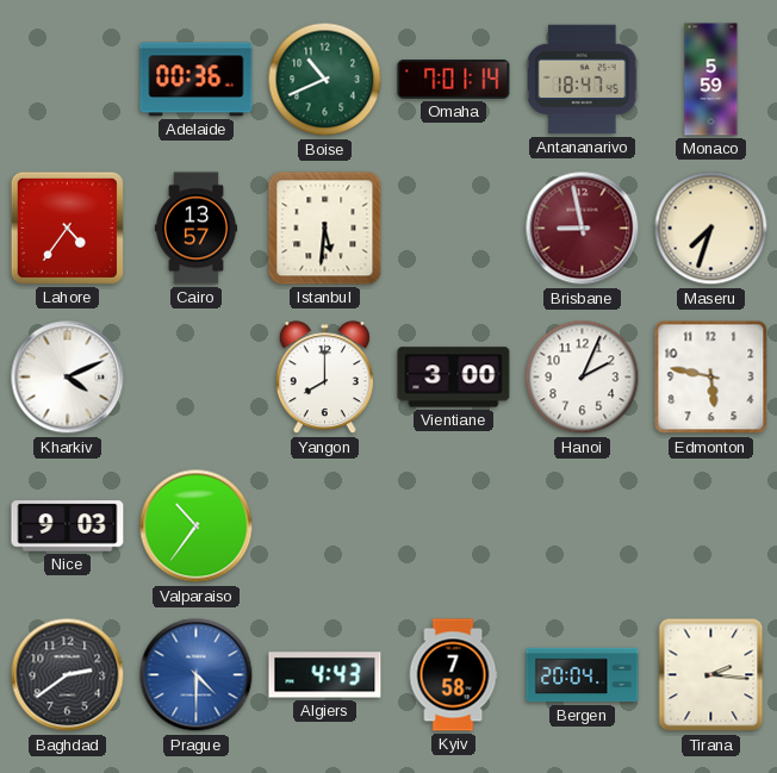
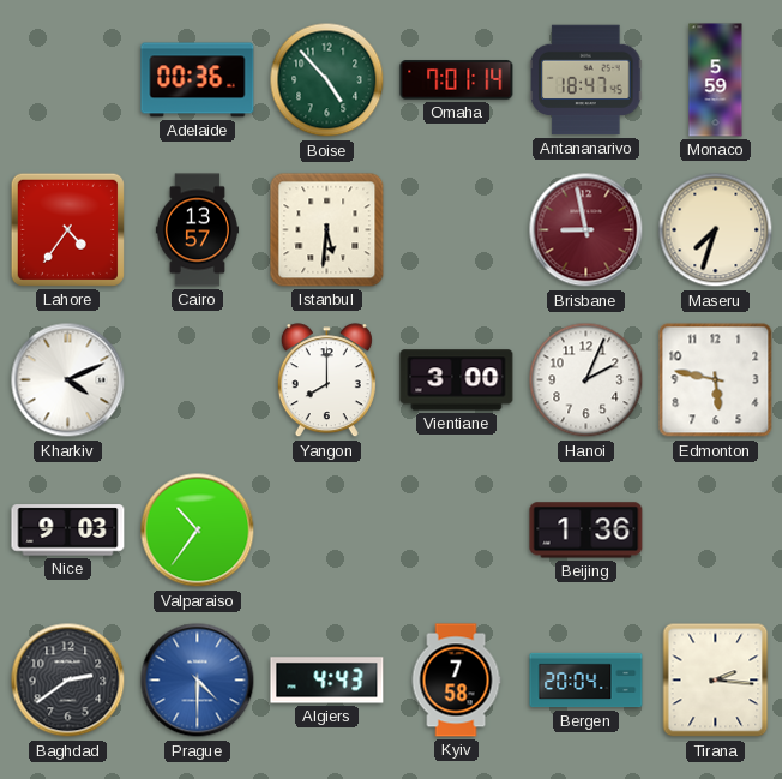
Boise: 10:41 -> 4:53
Beijing: none -> 1:36
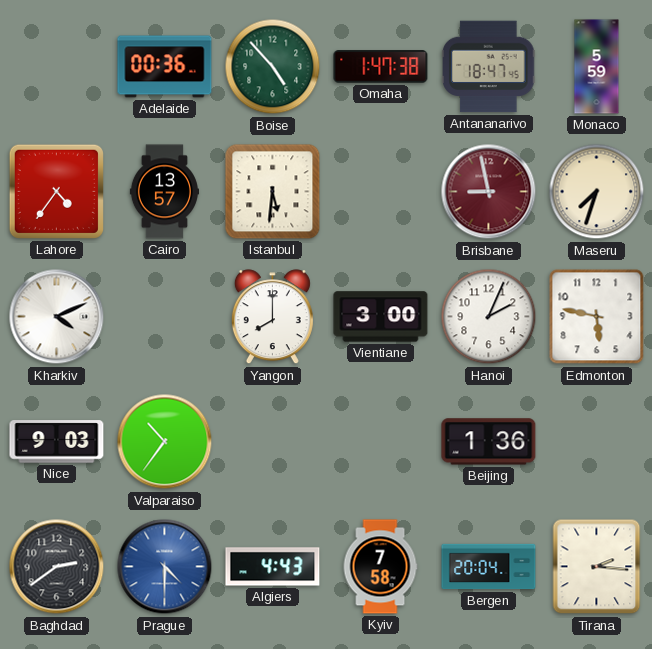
Omaha: 7:01 -> 1:47
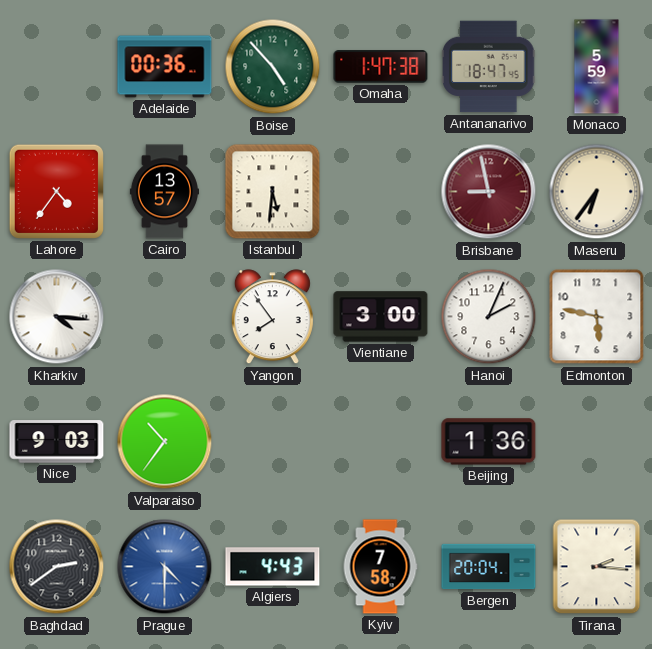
Maseru: 7:33 -> 6:36
Kharkiv: 4:11 -> 4:16
Yangon: 8:00 -> 7:54
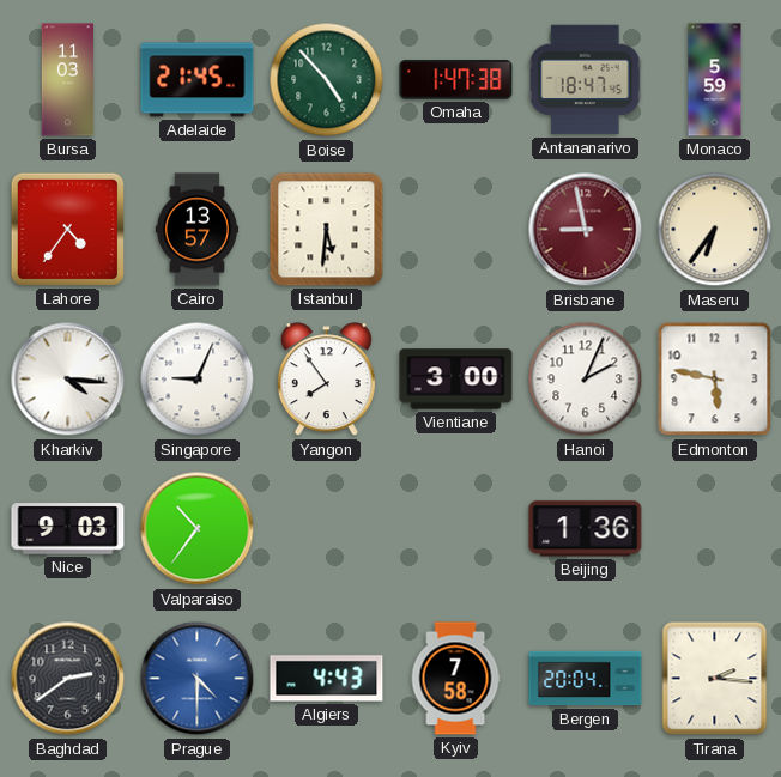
Bursa: none -> 11:03
Adelaide: 00:36 -> 21:45
Singapore: none -> 9:04
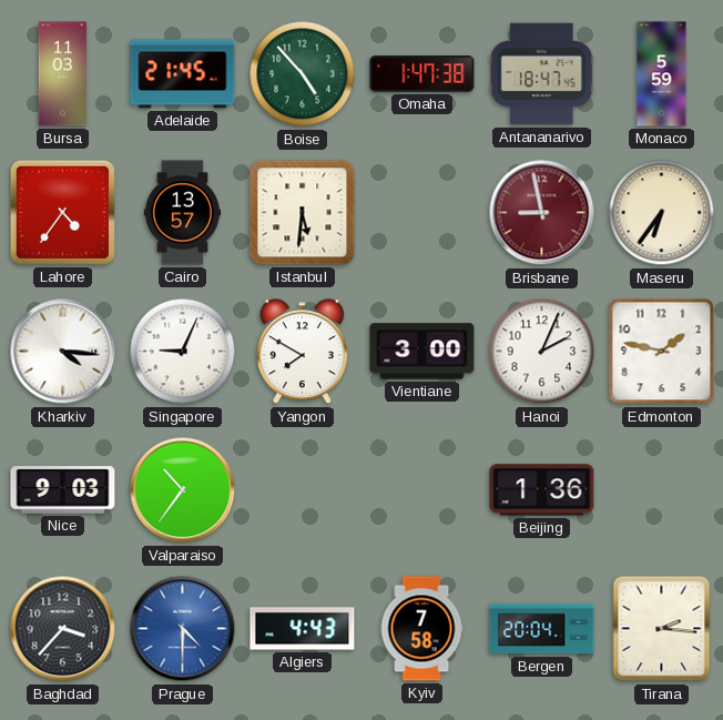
Yangon: 7:54 -> 7:50
Edmonton: 5:47 -> 1:47
Baghdad: 2:39 -> 3:37
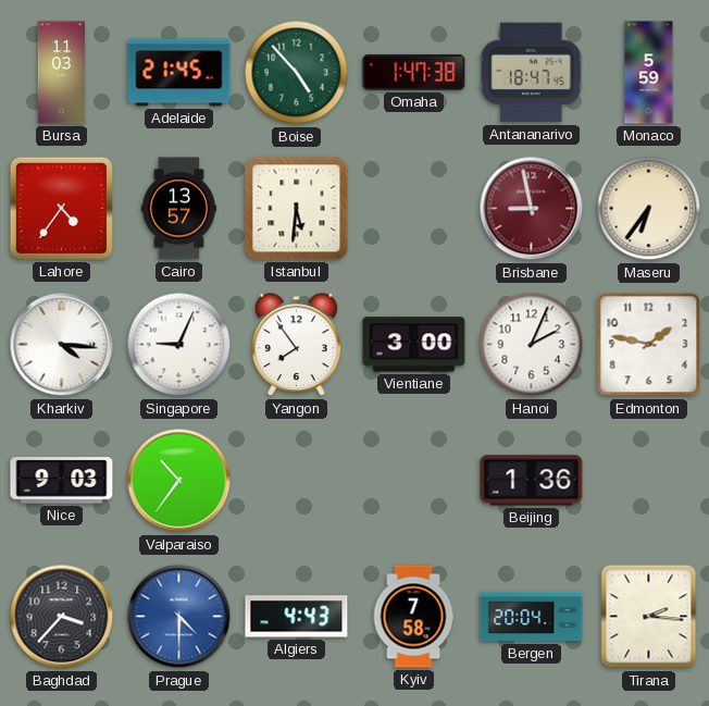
Yangon: 7:50 -> 7:54
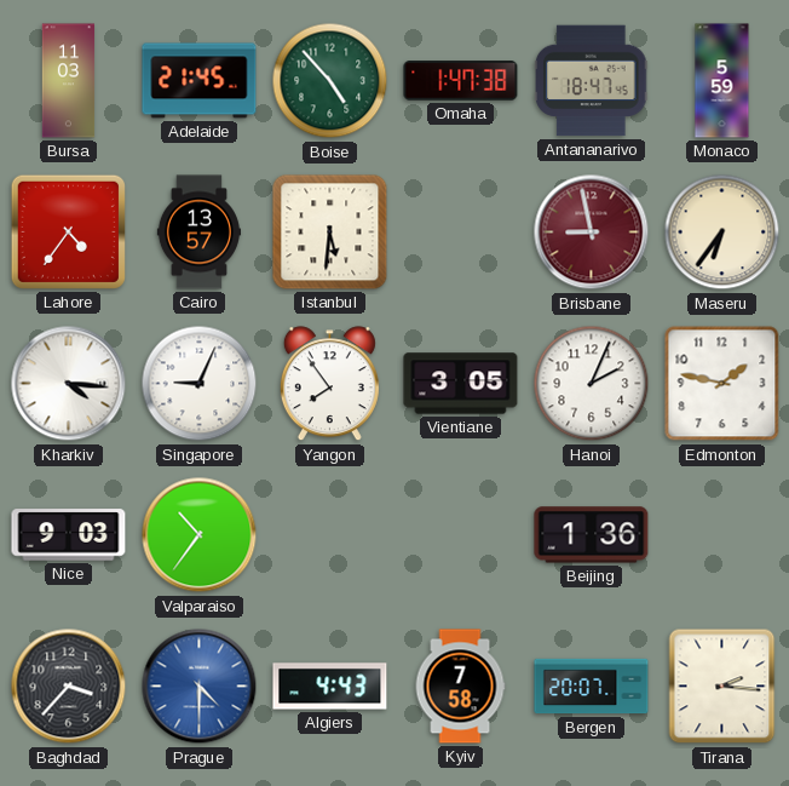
Vientiane: 3:00 -> 3:05
Bergen: 20:04 -> 20:07
